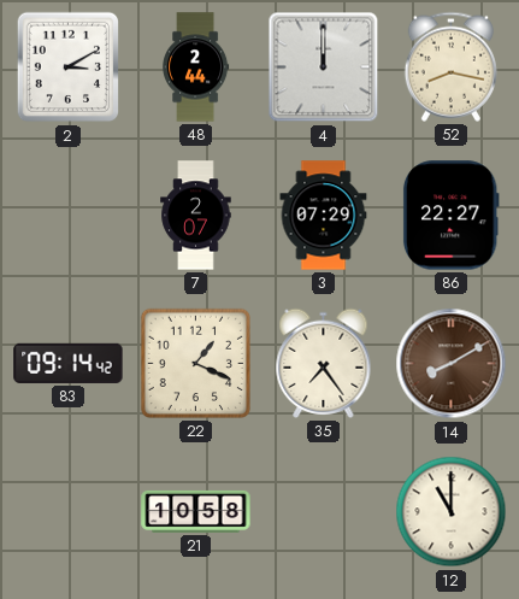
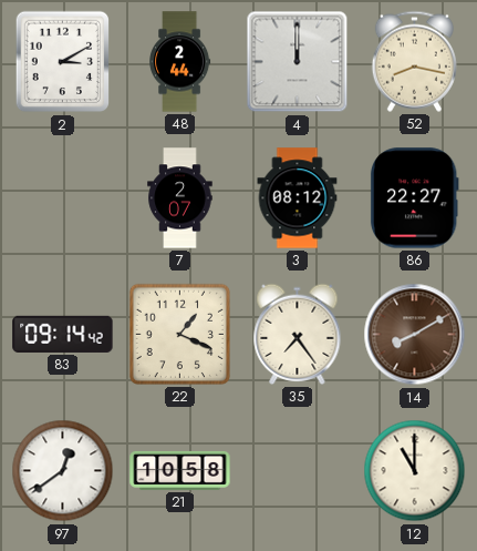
3: 07:29 -> 08:12
97: none -> 12:39
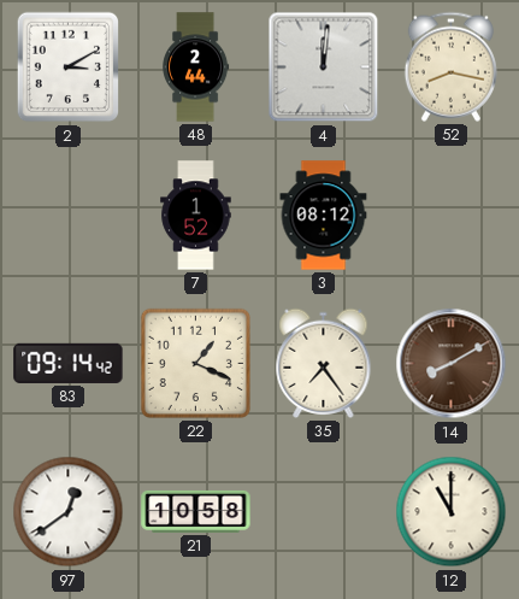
4: 12:00 -> 12:01
7: 2:07 -> 1:52
86: 22:27 -> none
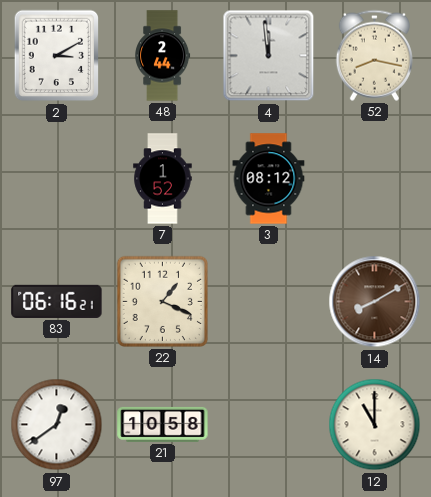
4: 12:01 -> 11:59
83: 09:14 -> 06:16
35: 7:24 -> none
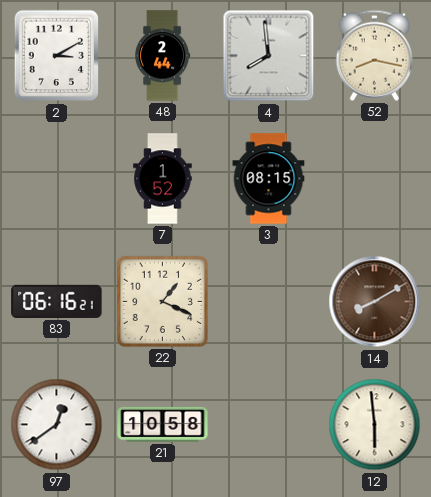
4: 11:59 -> 7:59
3: 08:12 -> 08:15
12: 11:00 -> 5:59
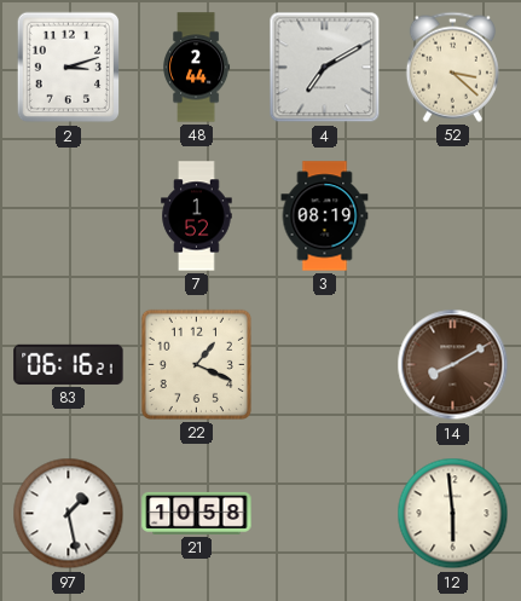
2: 3:10 -> 3:12
4: 7:59 -> 7:10
52: 8:17 -> 3:22
3: 08:15 -> 08:19
97: 12:39 -> 1:28
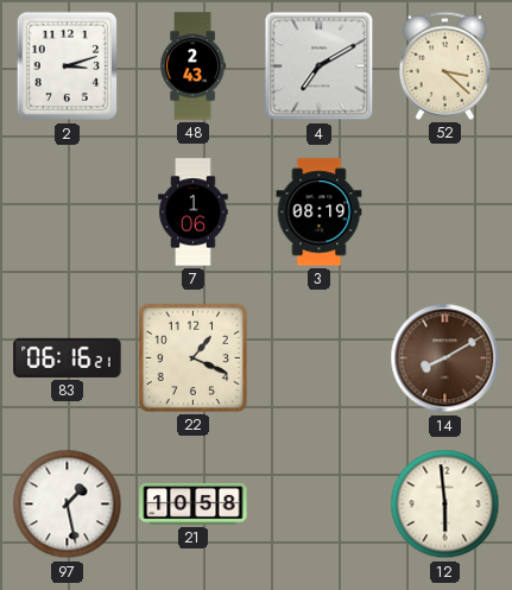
48: 2:44 -> 2:43
7: 1:52 -> 1:06
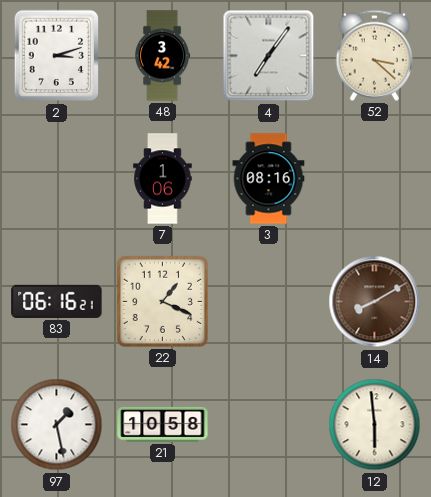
48: 2:43 -> 3:42
4: 7:10 -> 7:06
3: 08:19 -> 08:16
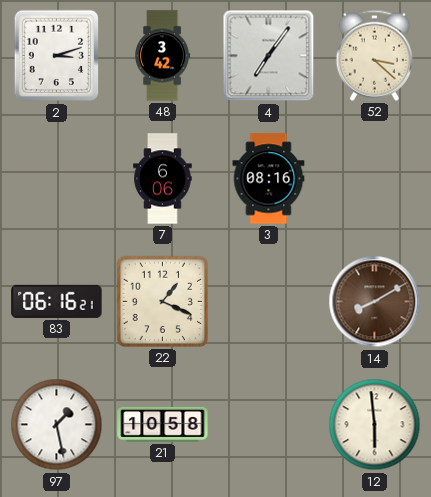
7: 1:06 -> 6:06
